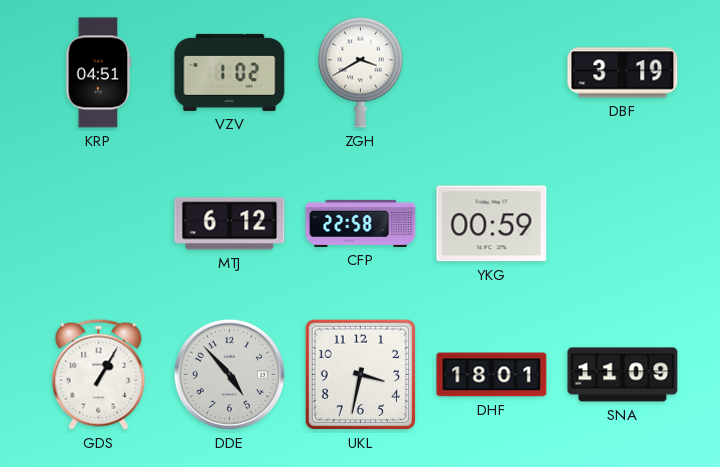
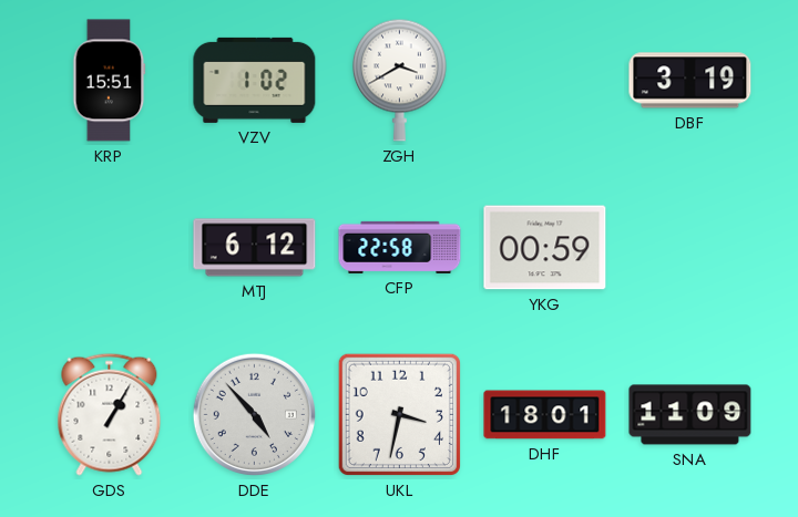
KRP: 04:51 -> 15:51
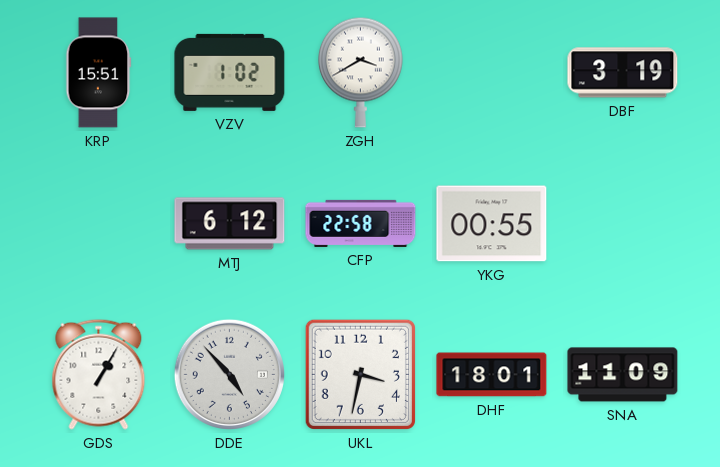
YKG: 00:59 -> 00:55
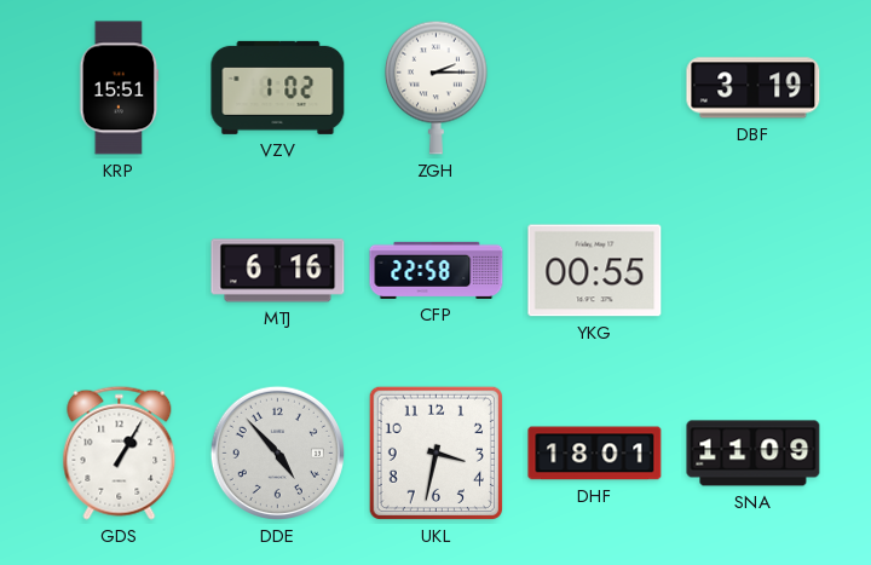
ZGH: 3:40 -> 2:15
MTJ: 6:12 -> 6:16
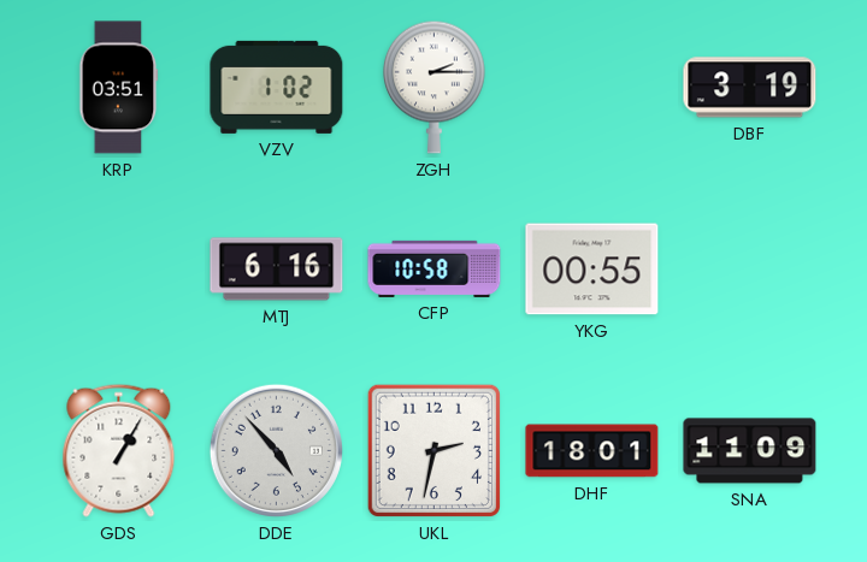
KRP: 15:51 -> 03:51
CFP: 22:58 -> 10:58
UKL: 3:32 -> 2:32
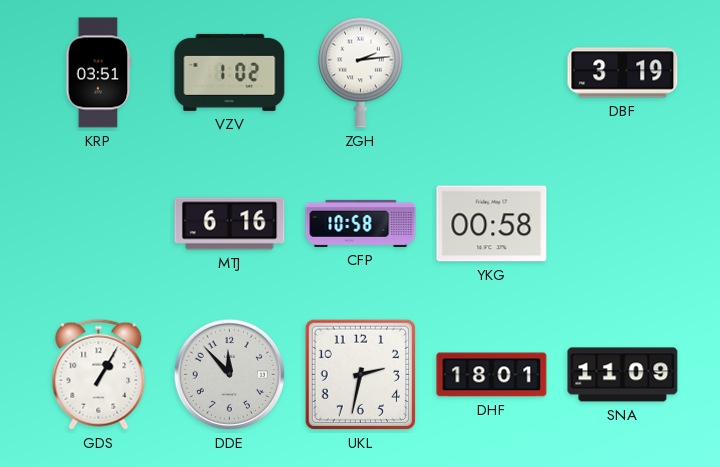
ZGH: 2:15 -> 2:14
YKG: 00:55 -> 00:58
DDE: 4:53 -> 11:53
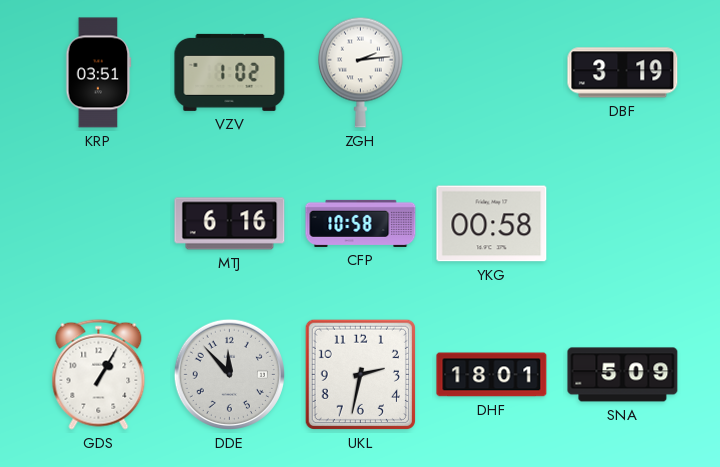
SNA: 11:09 -> 5:09
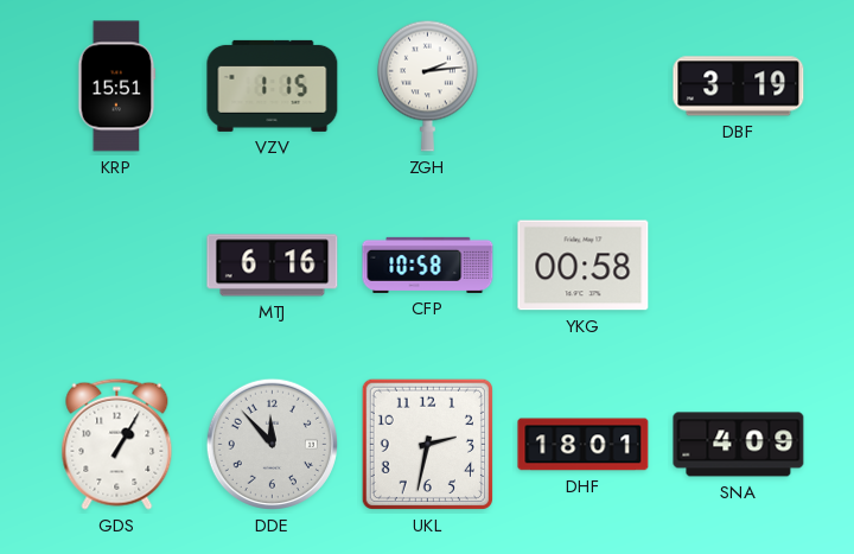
KRP: 03:51 -> 15:51
VZV: 1:02 -> 1:15
SNA: 5:09 -> 4:09
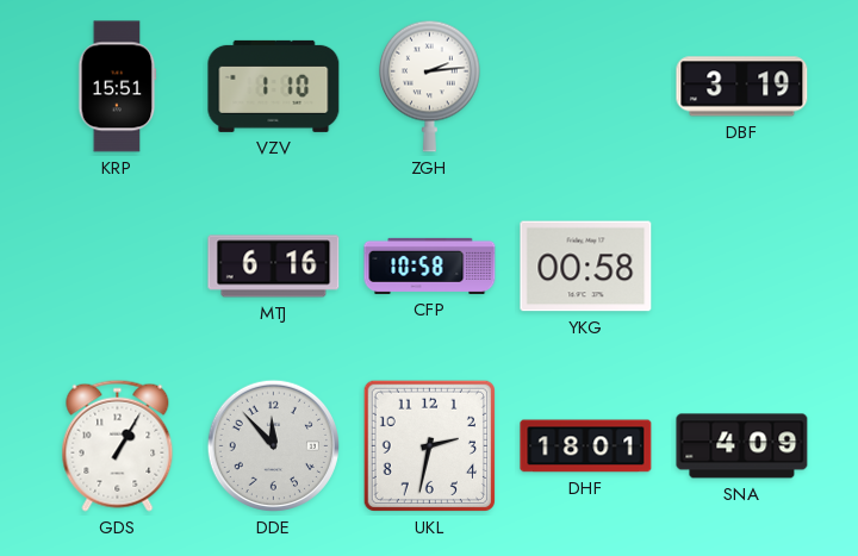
VZV: 1:15 -> 1:10
